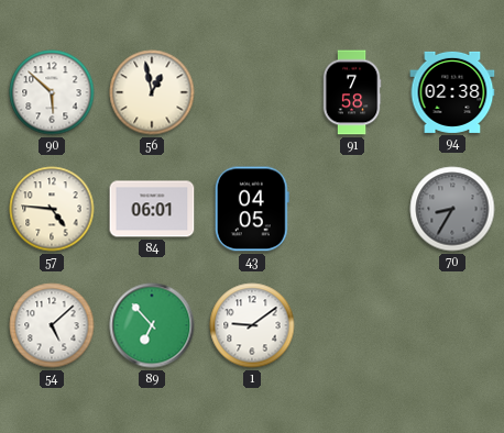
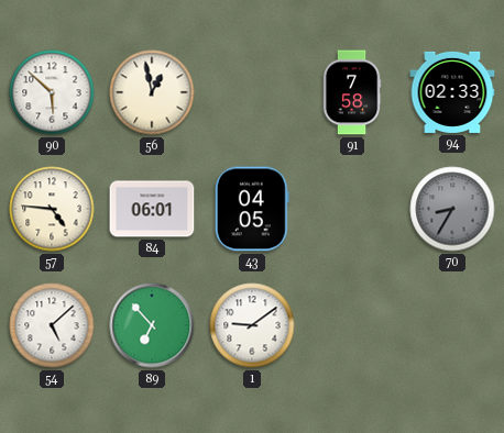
94: 02:38 -> 02:33
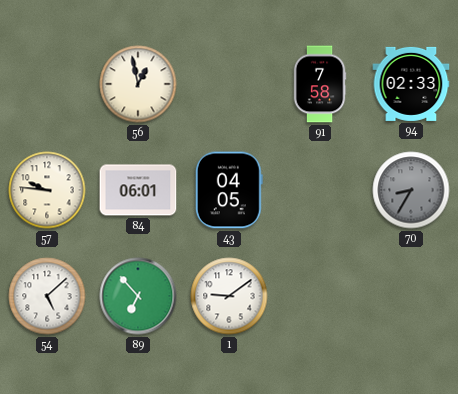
90: 5:52 -> none
57: 4:46 -> 9:46
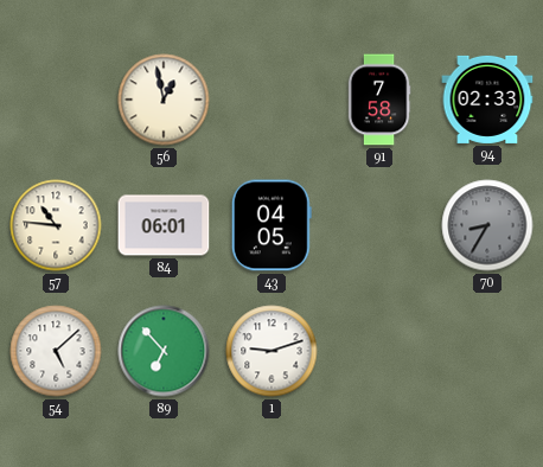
57: 9:46 -> 10:46
1: 9:09 -> 9:12
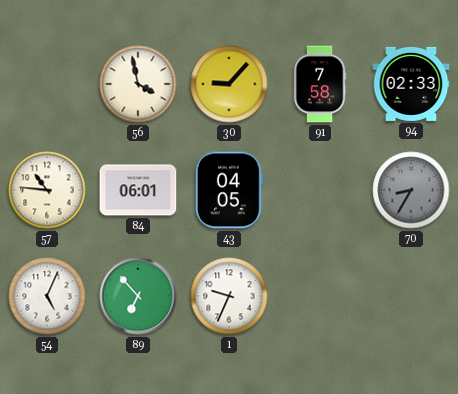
56: 12:58 -> 3:58
30: none -> 9:07
54: 5:08 -> 5:04
1: 9:12 -> 9:34
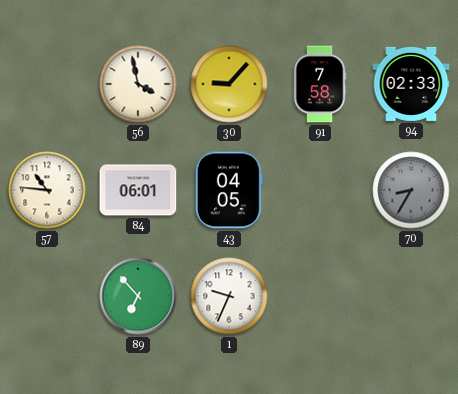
54: 5:04 -> none
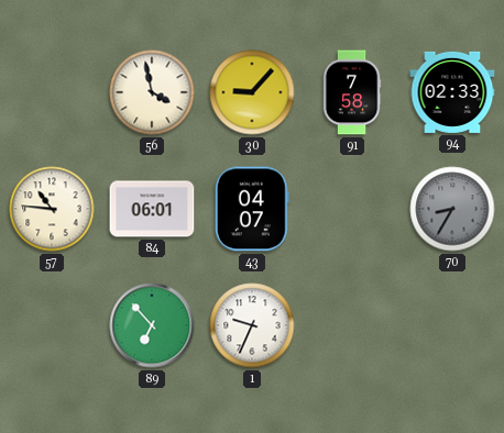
43: 04:05 -> 04:07
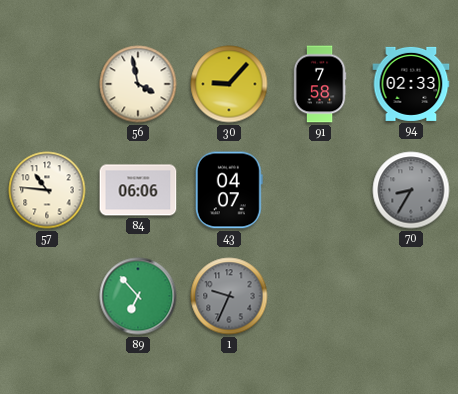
84: 06:01 -> 06:06
1 dial: white -> grey
